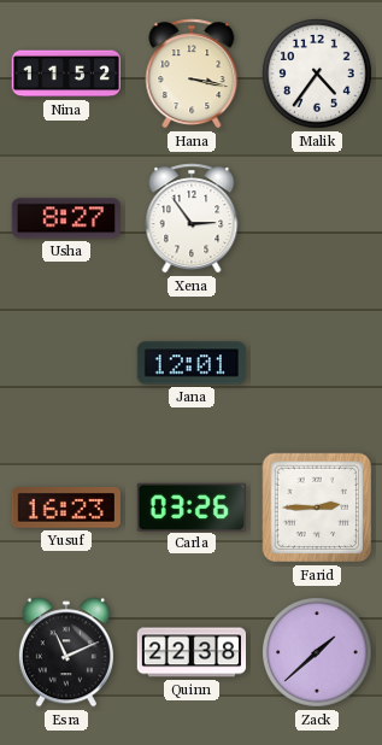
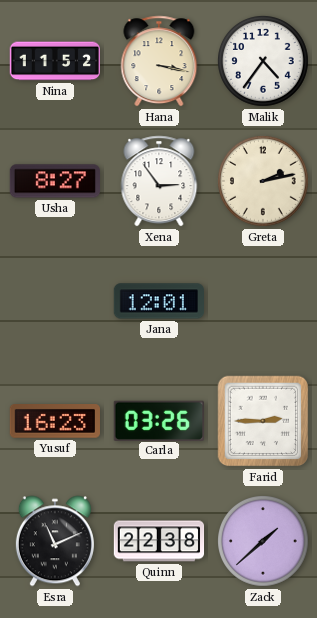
Greta: none -> 2:13
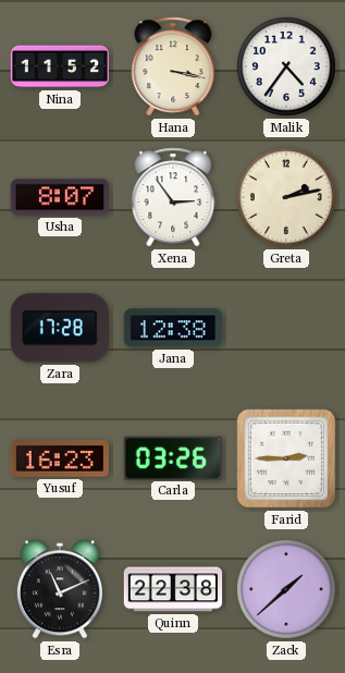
Usha: 8:27 -> 8:07
Zara: none -> 17:28
Jana: 12:01 -> 12:38
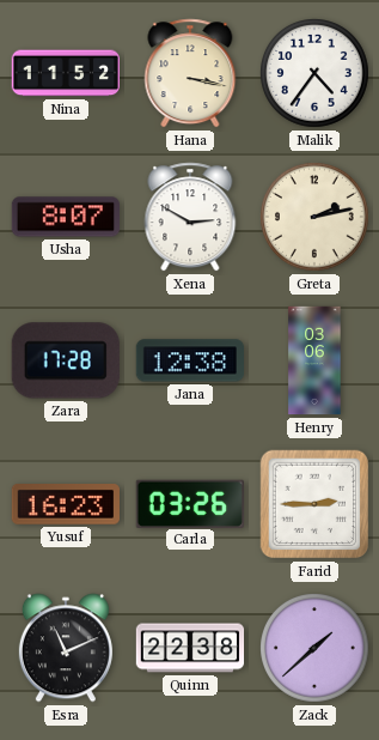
Xena: 2:54 -> 2:50
Henry: none -> 03:06
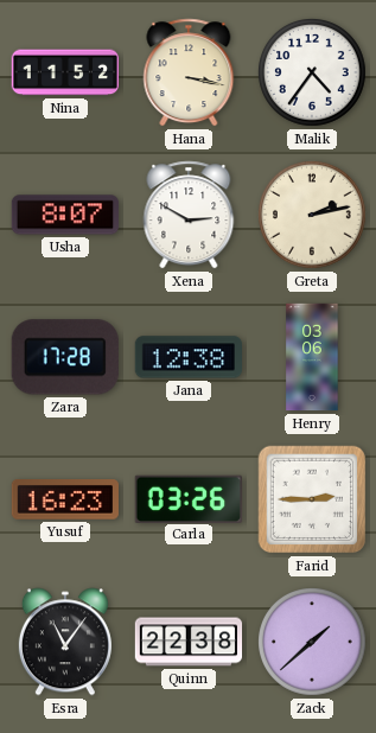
Esra: 11:11 -> 11:06
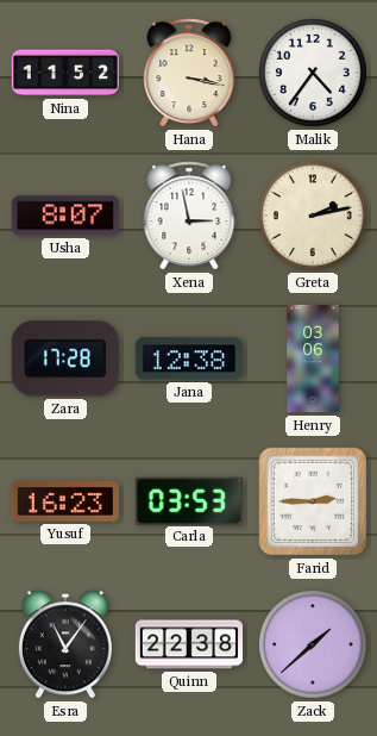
Xena: 2:50 -> 2:58
Carla: 03:26 -> 03:53
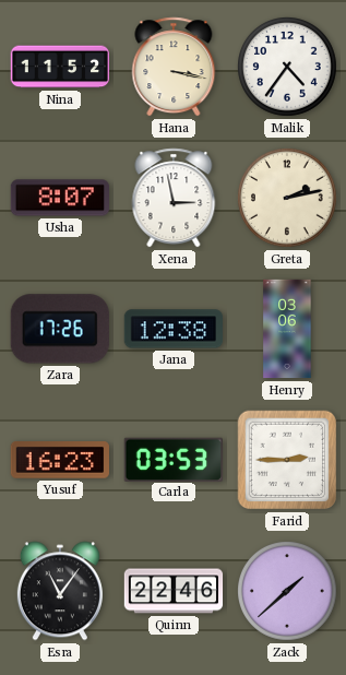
Zara: 17:28 -> 17:26
Quinn: 22:38 -> 22:46
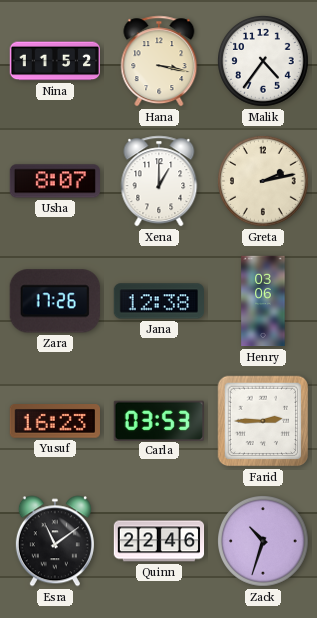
Xena: 2:58 -> 1:00
Esra: 11:06 -> 11:09
Zack: 1:38 -> 10:33
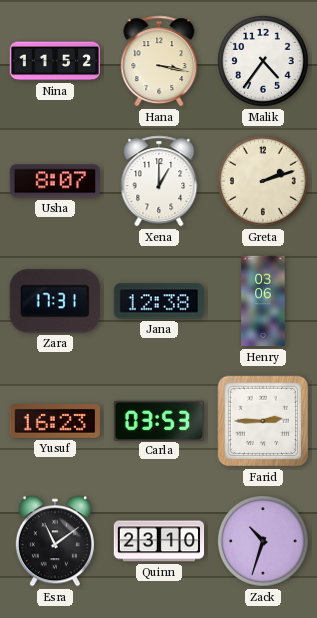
Greta: 2:13 -> 2:12
Zara: 17:26 -> 17:31
Quinn: 22:46 -> 23:10
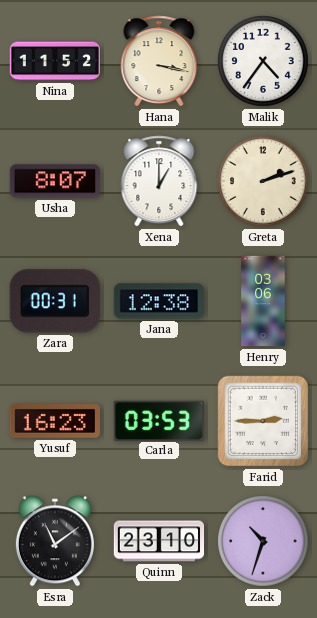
Zara: 17:31 -> 00:31
